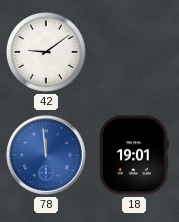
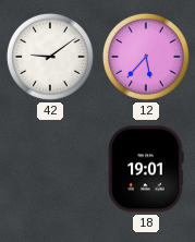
12: none -> 5:37
78: 11:59 -> none
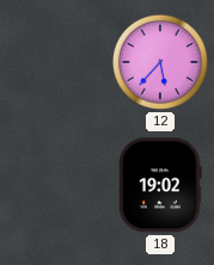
42: 9:09 -> none
18: 19:01 -> 19:02
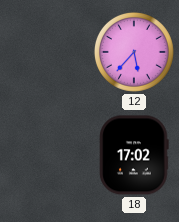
18: 19:02 -> 17:02
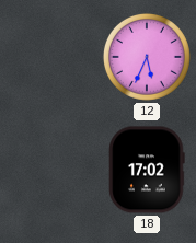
12: 5:37 -> 5:34
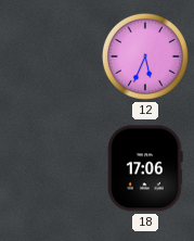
18: 17:02 -> 17:06
